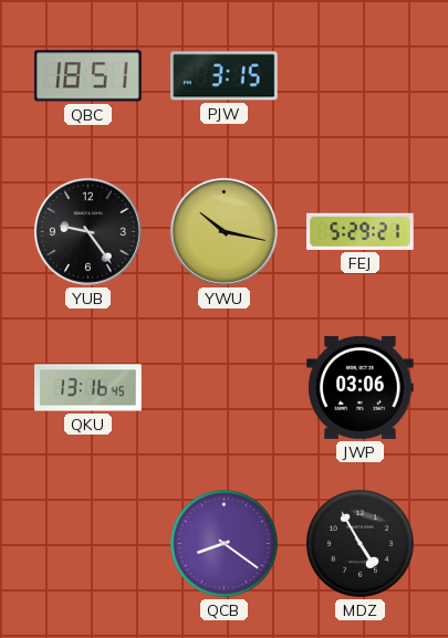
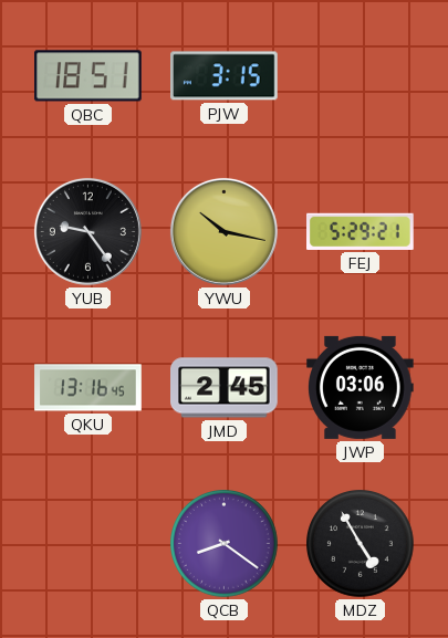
JMD: none -> 2:45
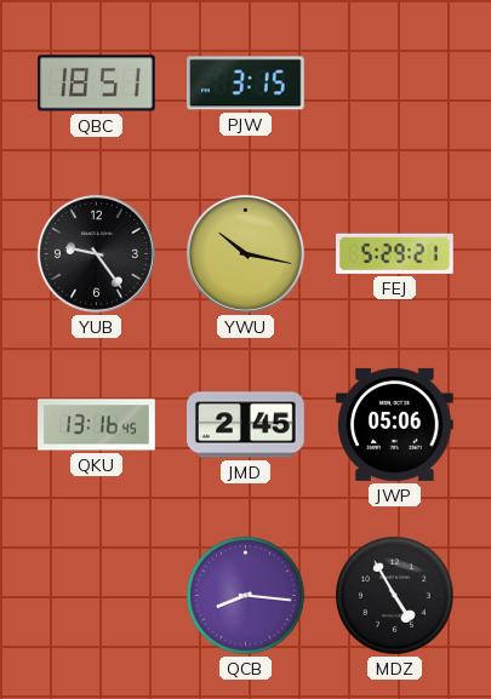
JWP: 03:06 -> 05:06
QCB: 8:21 -> 8:16
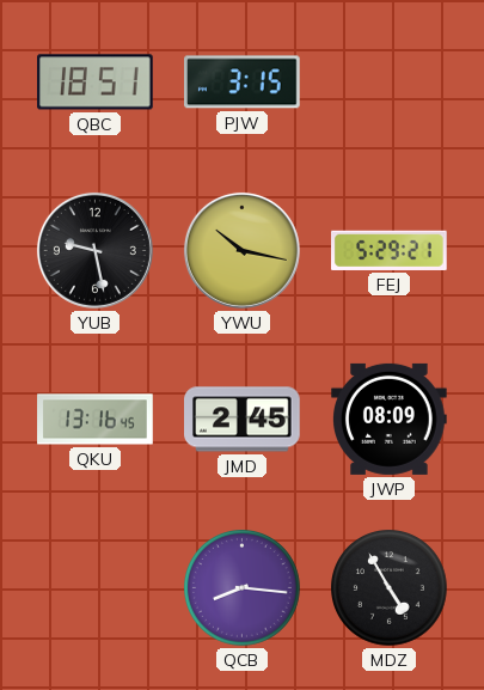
YUB: 9:24 -> 9:28
JWP: 05:06 -> 08:09
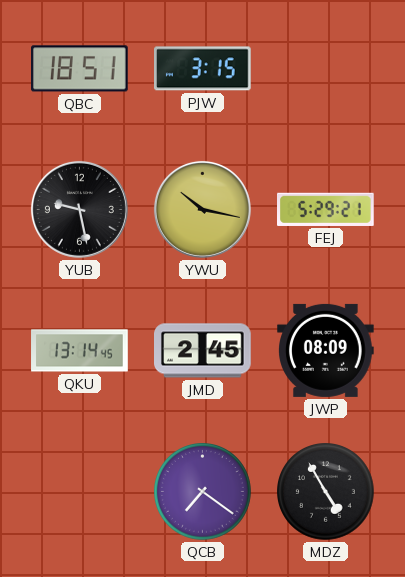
QKU: 13:16 -> 13:14
QCB: 8:16 -> 7:21
